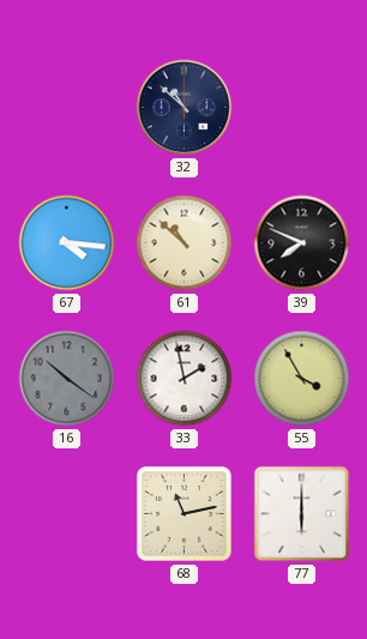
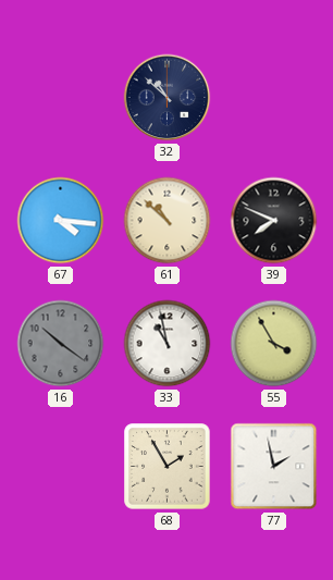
33: 1:58 -> 10:58
68: 11:13 -> 1:55
77: 6:00 -> 1:58
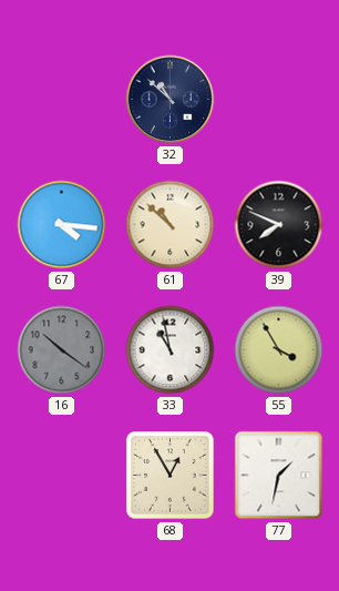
68: 1:55 -> 12:55
77: 1:58 -> 1:32
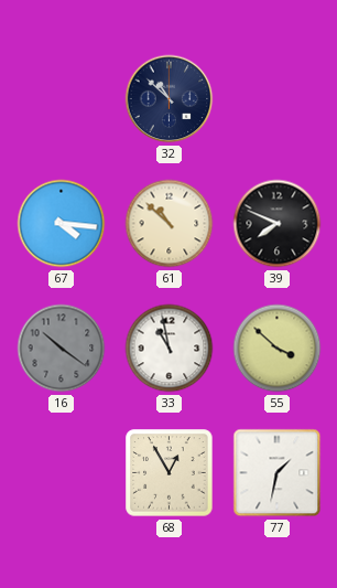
55: 3:55 -> 3:52
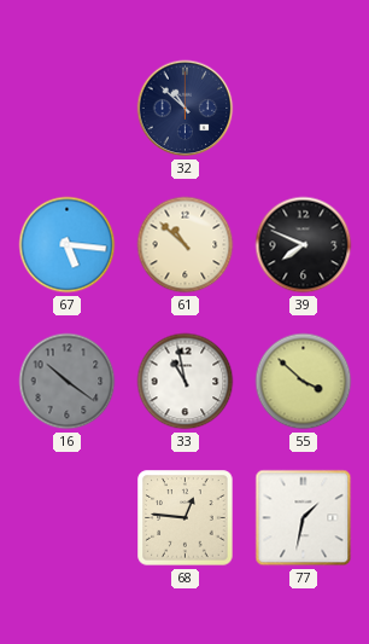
67: 4:16 -> 5:16
68: 12:55 -> 12:46
